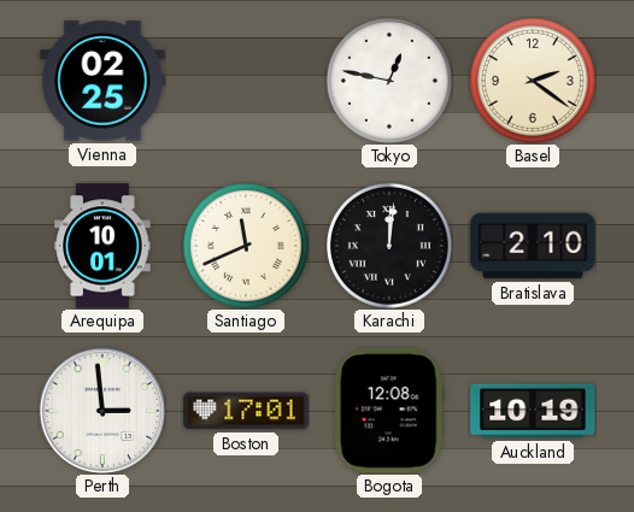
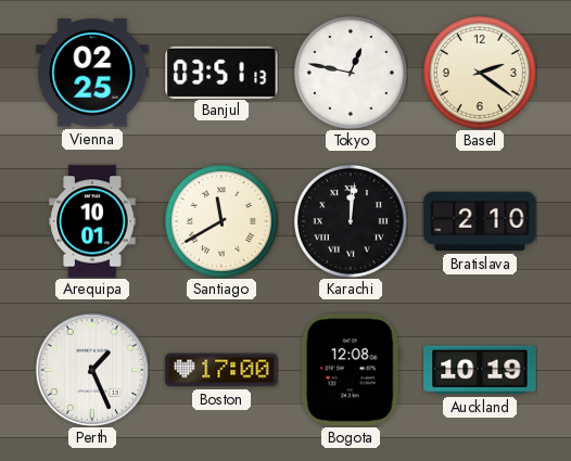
Banjul: none -> 03:51
Santiago: 11:41 -> 11:40
Perth: 2:59 -> 1:26
Boston: 17:01 -> 17:00
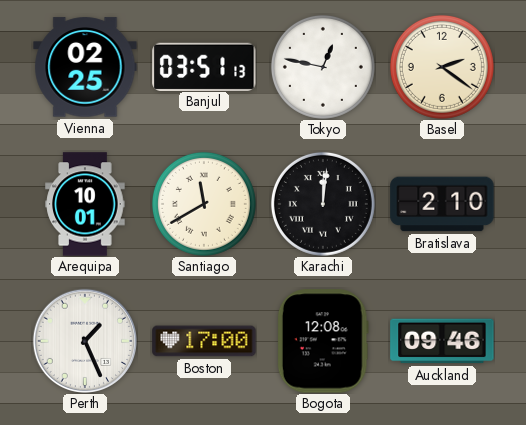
Auckland: 10:19 -> 09:46
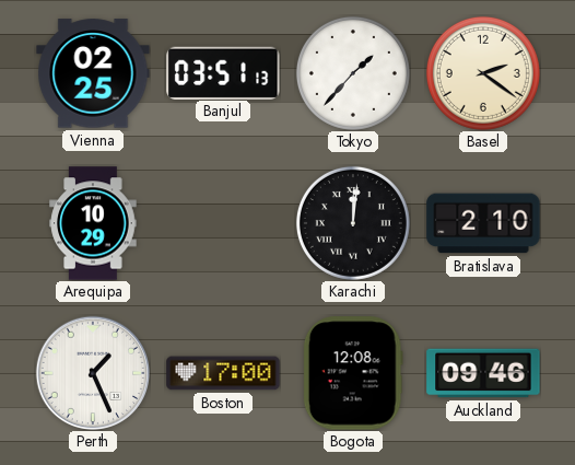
Tokyo: 12:47 -> 1:37
Arequipa: 10:01 -> 10:29
Santiago: 11:40 -> none
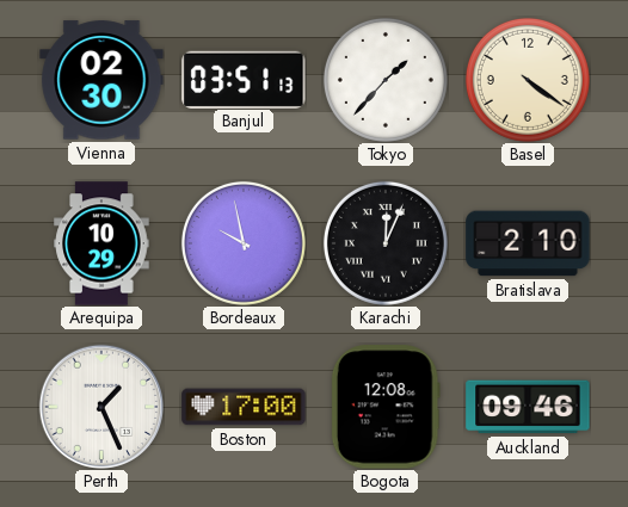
Vienna: 02:25 -> 02:30
Basel: 2:21 -> 4:21
Bordeaux: none -> 9:58
Karachi: 12:01 -> 12:04
